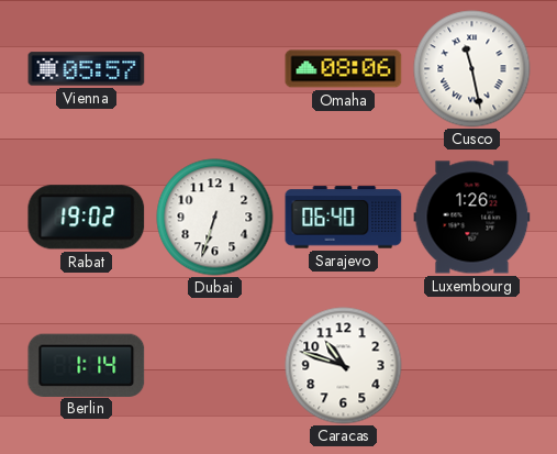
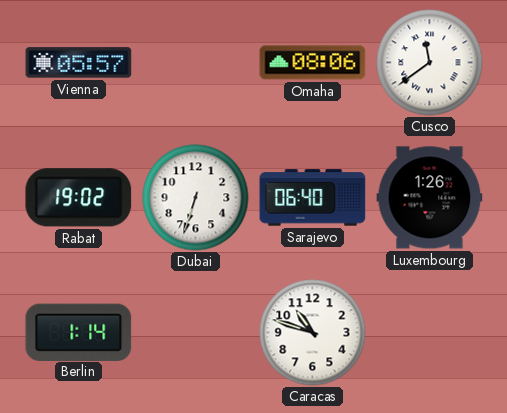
Cusco: 11:28 -> 11:39
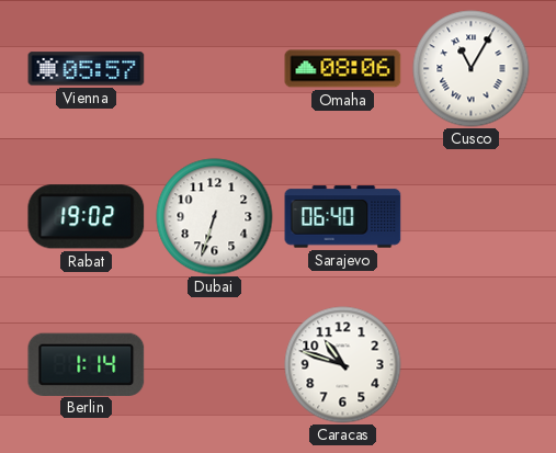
Cusco: 11:39 -> 11:05
Luxembourg: 1:26 -> none
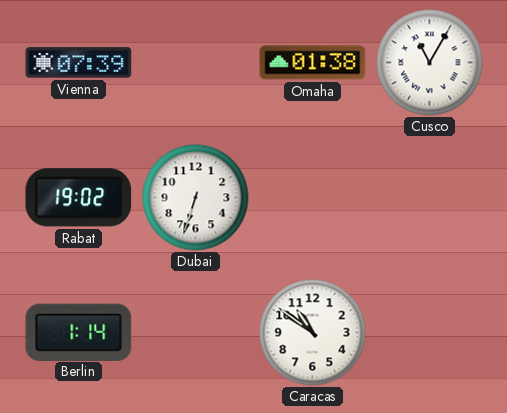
Vienna: 05:57 -> 07:39
Omaha: 08:06 -> 01:38
Sarajevo: 06:40 -> none
Caracas: 10:48 -> 10:51
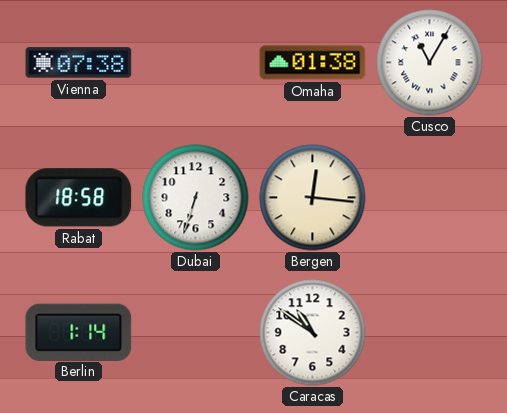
Vienna: 07:39 -> 07:38
Rabat: 19:02 -> 18:58
Bergen: none -> 12:16
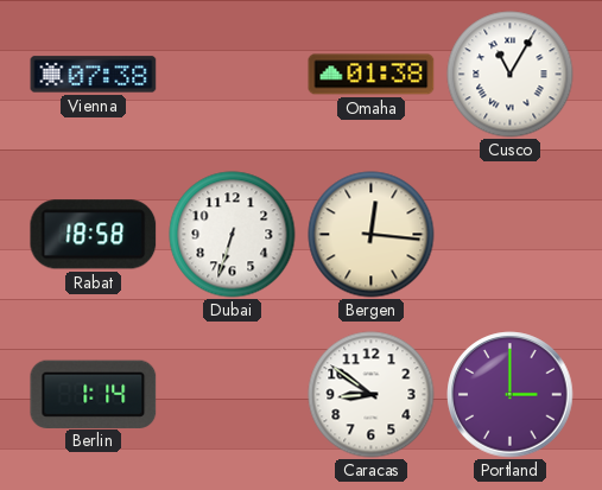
Caracas: 10:51 -> 8:51
Portland: none -> 3:00
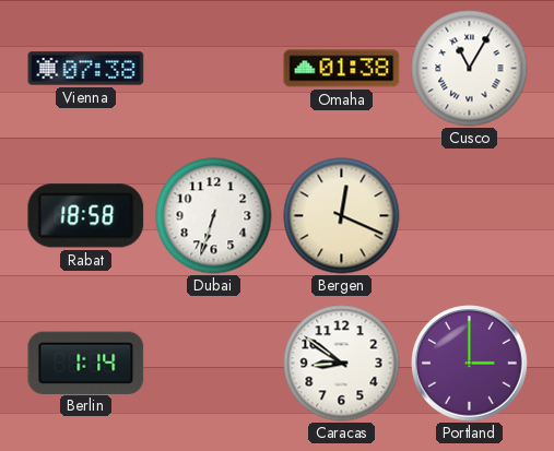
Bergen: 12:16 -> 12:19
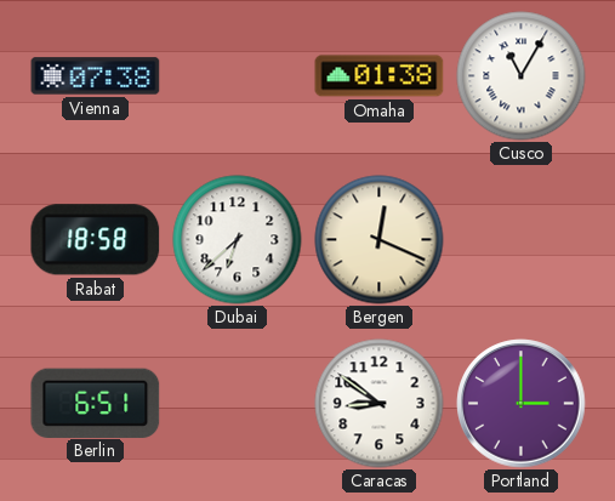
Dubai: 6:33 -> 6:38
Berlin: 1:14 -> 6:51
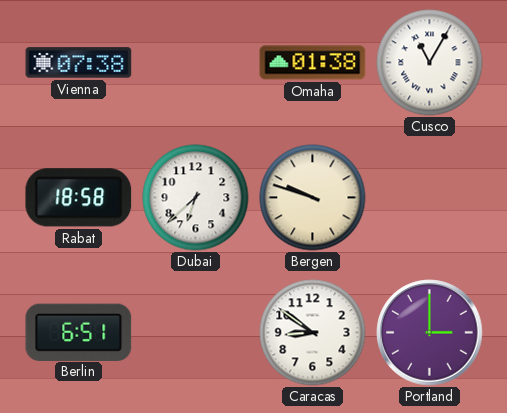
Bergen: 12:19 -> 9:48
